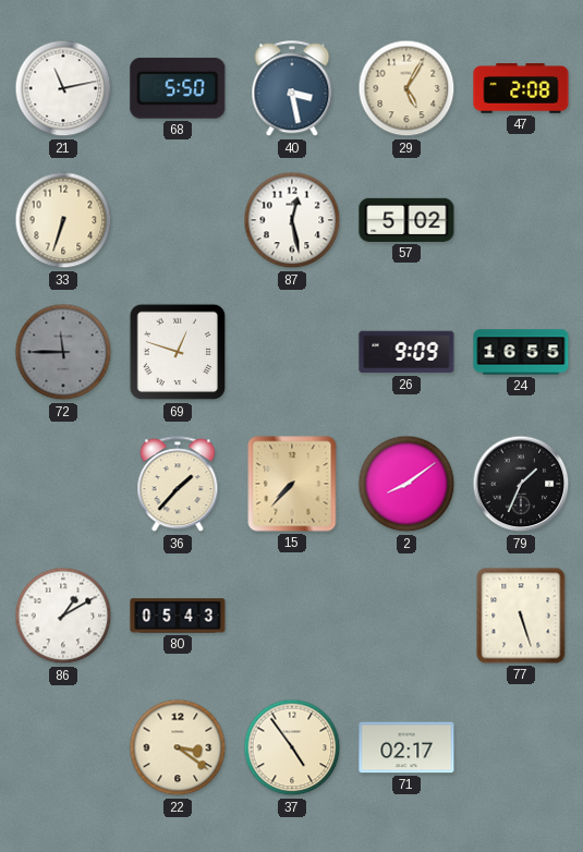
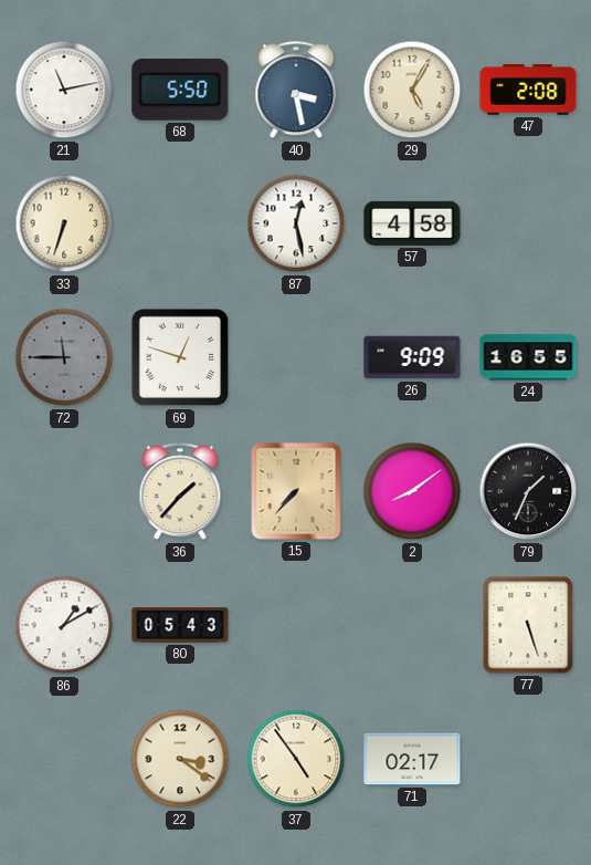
57: 5:02 -> 4:58
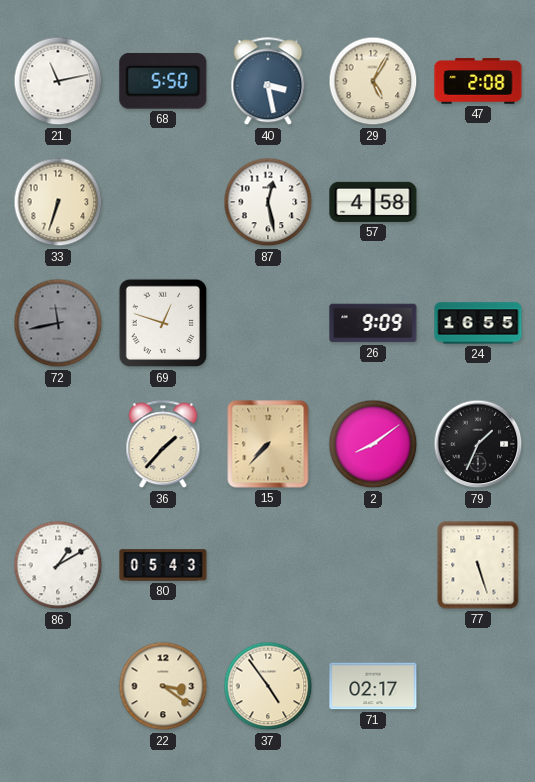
72: 11:45 -> 11:43
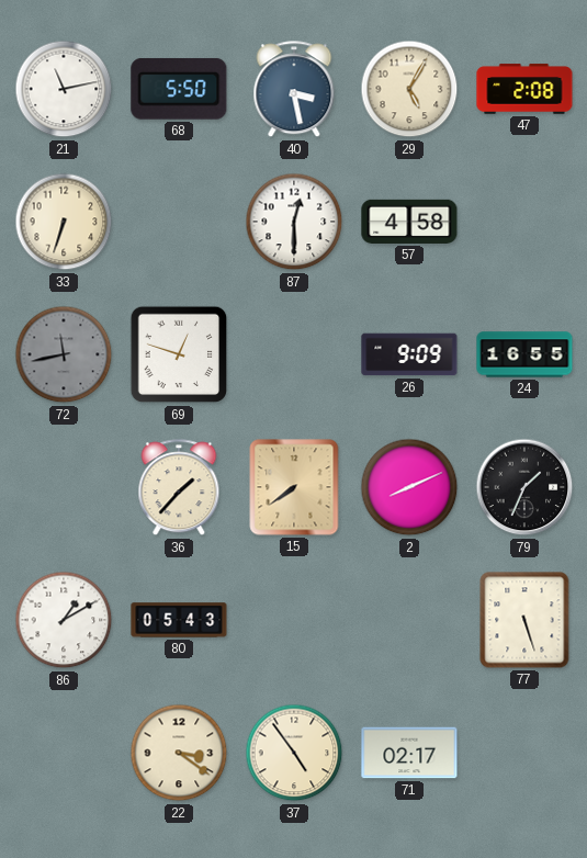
87: 12:28 -> 12:30
15: 7:37 -> 7:39
2: 8:09 -> 8:11
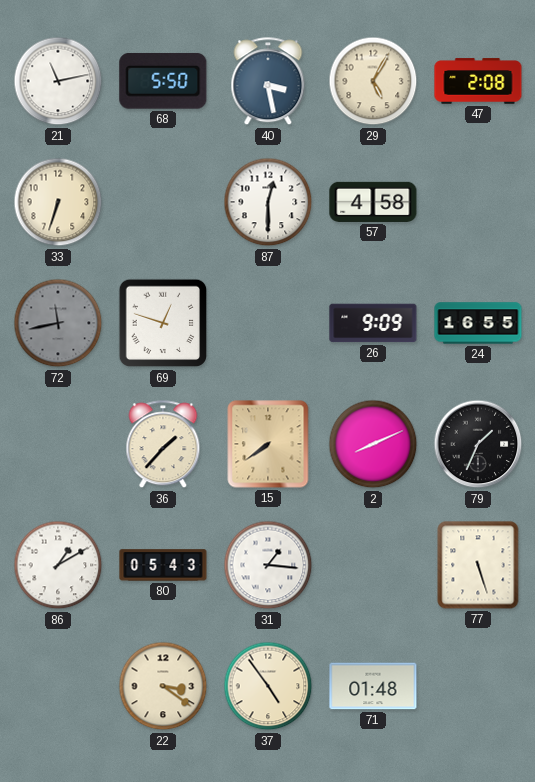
31: none -> 1:16
71: 02:17 -> 01:48
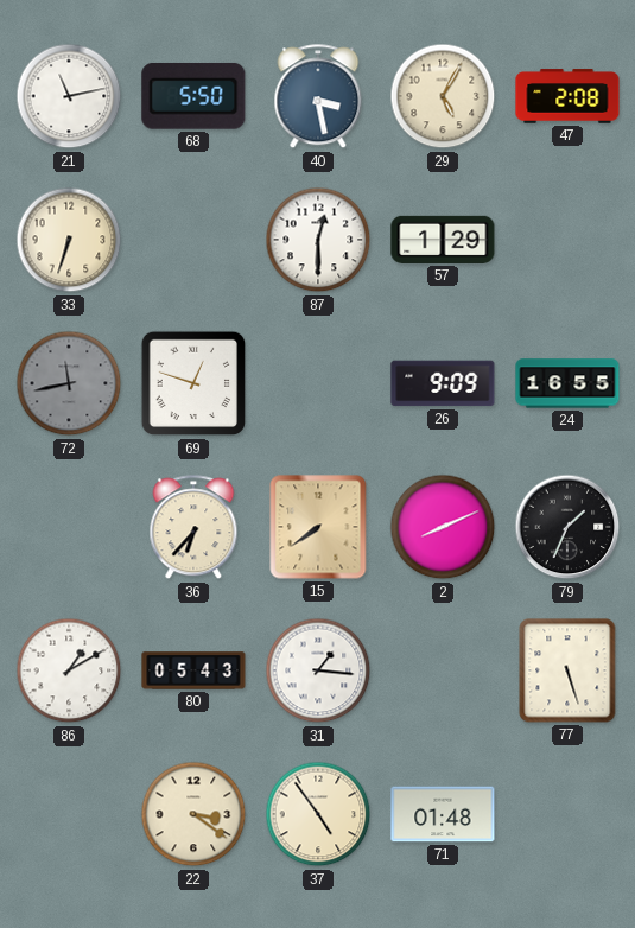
57: 4:58 -> 1:29
36: 1:37 -> 6:37
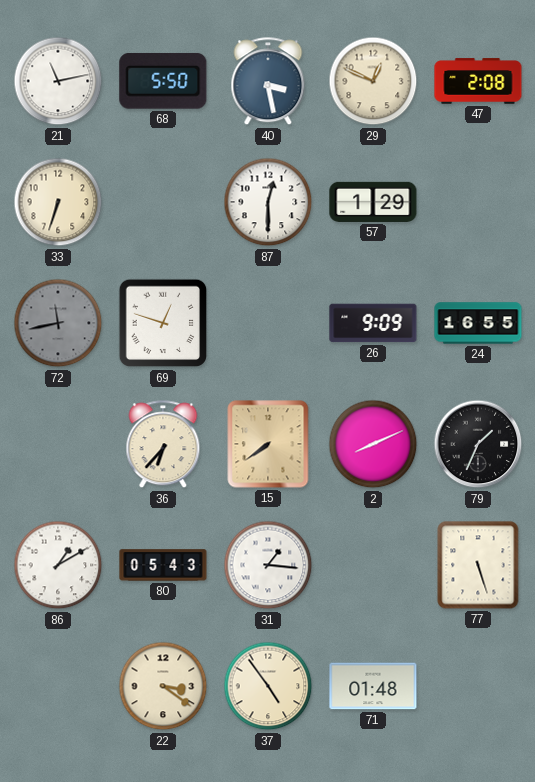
29: 5:05 -> 12:49
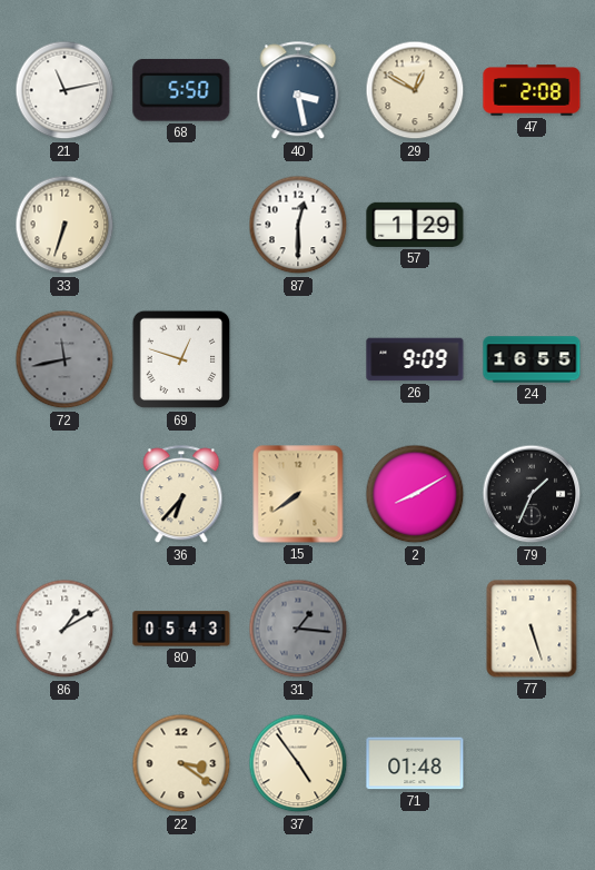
29: 12:49 -> 12:50
2: 8:11 -> 8:10
31 dial: white -> grey
